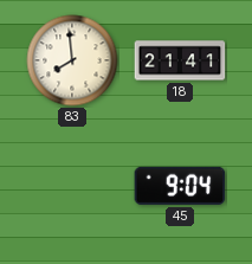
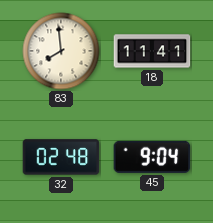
18: 21:41 -> 11:41
32: none -> 02:48
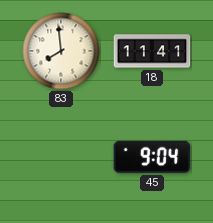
32: 02:48 -> none
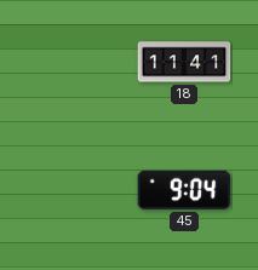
83: 7:59 -> none
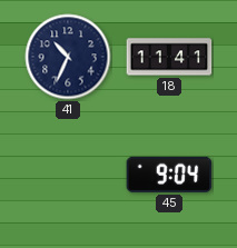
41: none -> 10:34
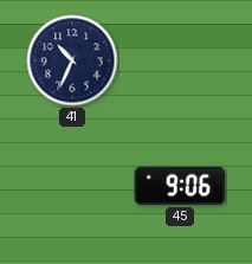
18: 11:41 -> none
45: 9:04 -> 9:06
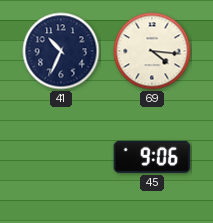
69: none -> 4:16
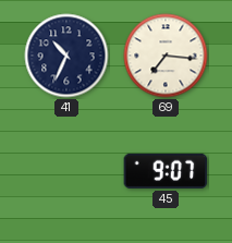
69: 4:16 -> 7:16
45: 9:06 -> 9:07
